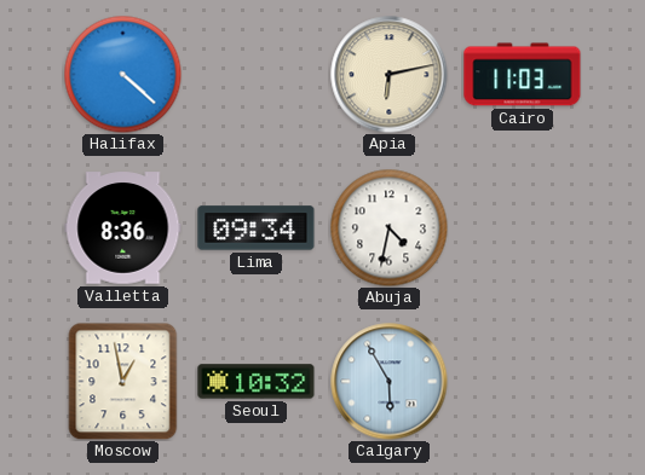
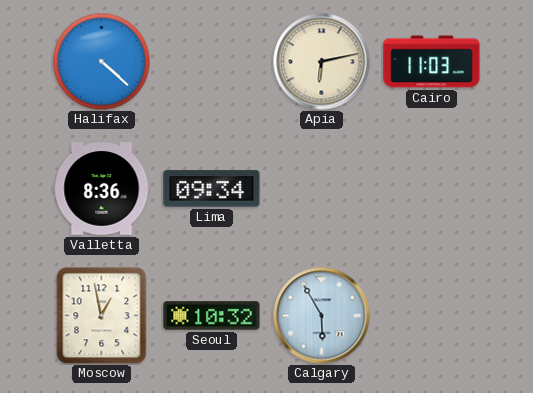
Abuja: 4:32 -> none
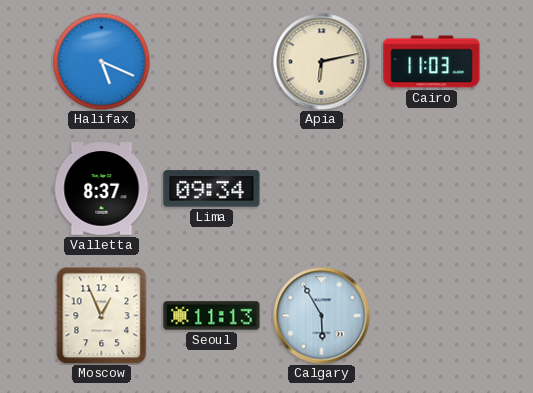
Halifax: 4:22 -> 5:19
Valletta: 8:36 -> 8:37
Moscow: 12:58 -> 12:56
Seoul: 10:32 -> 11:13
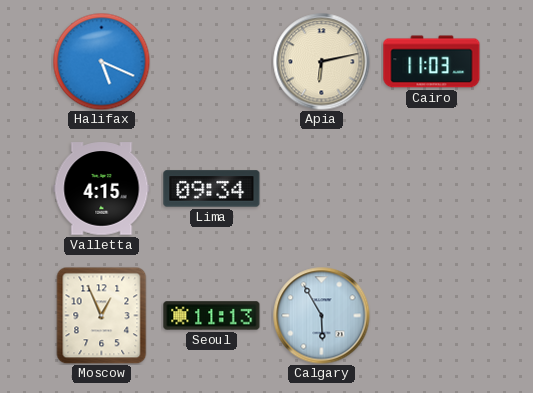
Valletta: 8:37 -> 4:15
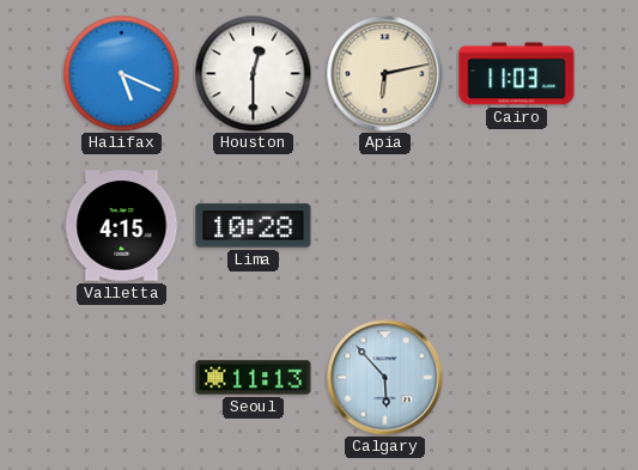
Houston: none -> 12:30
Lima: 09:34 -> 10:28
Moscow: 12:56 -> none
Calgary: 5:55 -> 5:53
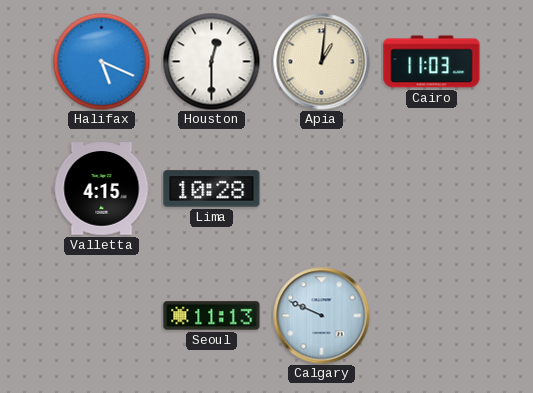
Apia: 6:13 -> 1:01
Calgary: 5:53 -> 9:49
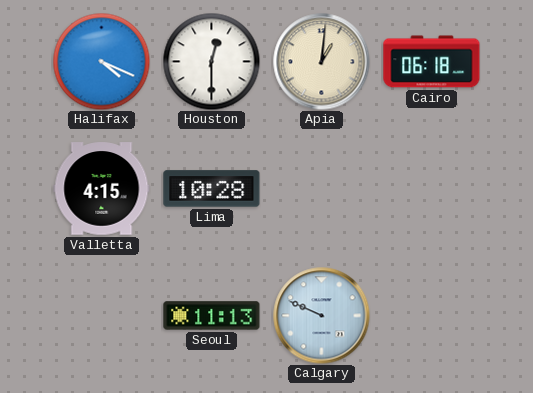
Halifax: 5:19 -> 4:19
Cairo: 11:03 -> 06:18
